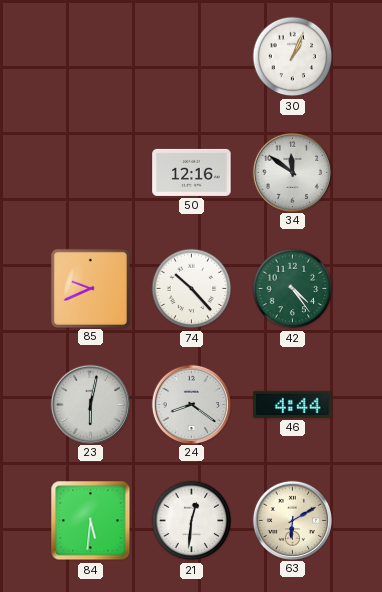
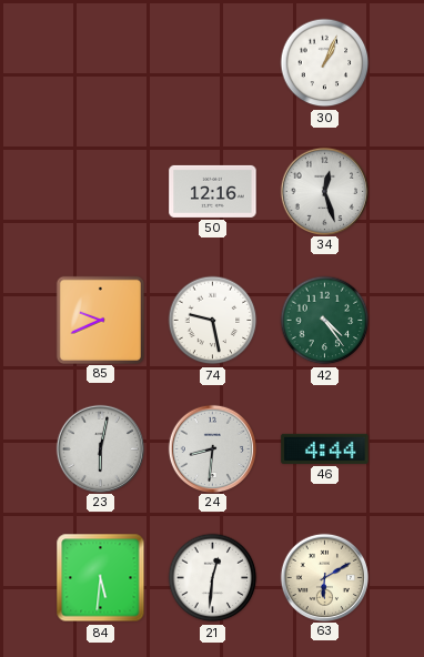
34: 11:51 -> 12:27
74: 10:23 -> 9:28
24: 8:21 -> 8:31
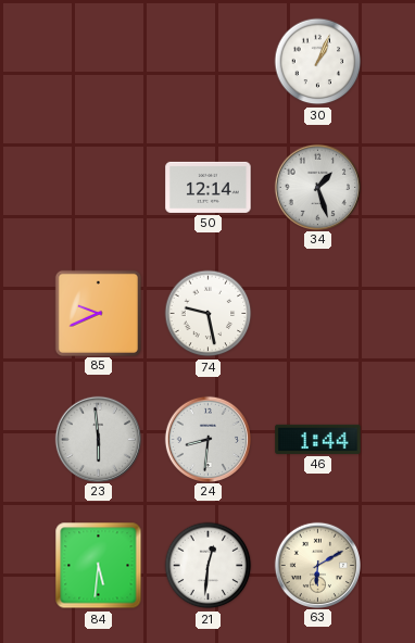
50: 12:16 -> 12:14
34: 12:27 -> 1:27
42: 4:24 -> none
23: 6:02 -> 5:59
46: 4:44 -> 1:44
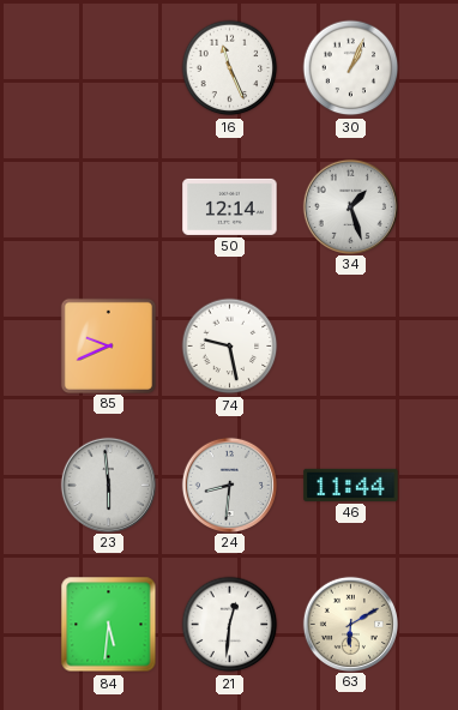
16: none -> 11:26
46: 1:44 -> 11:44
